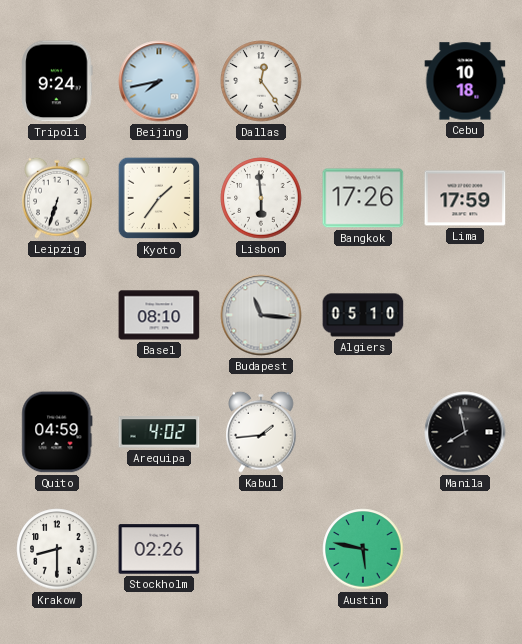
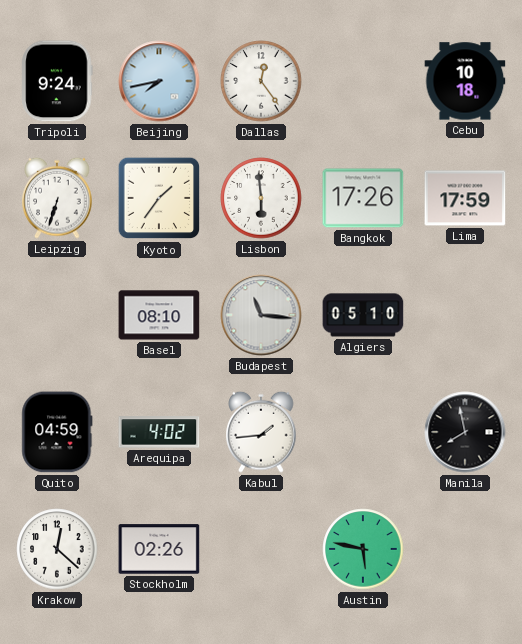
Krakow: 8:30 -> 12:22
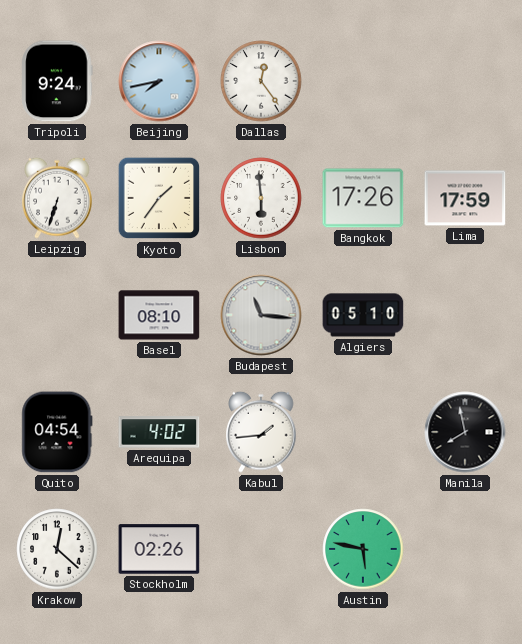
Cebu: 10:18 -> none
Quito: 04:59 -> 04:54
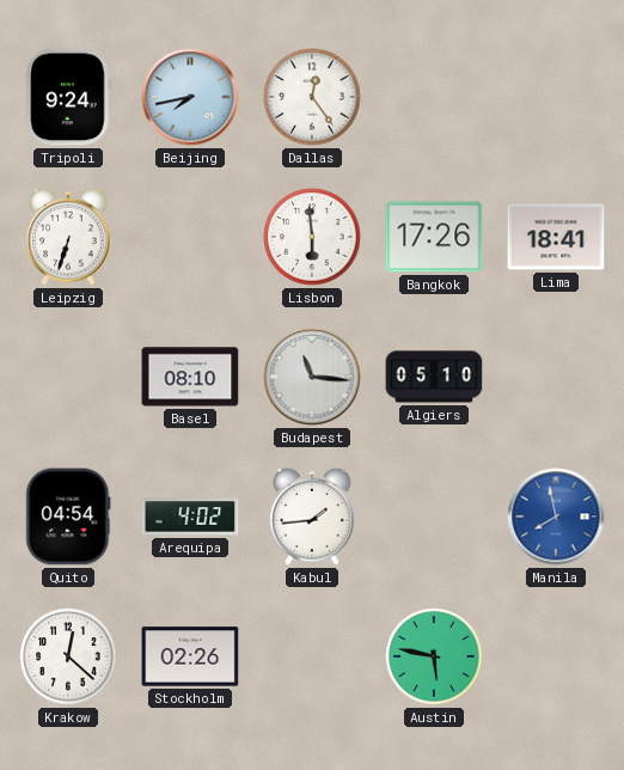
Kyoto: 1:36 -> none
Lima: 17:59 -> 18:41
Manila dial: black -> blue
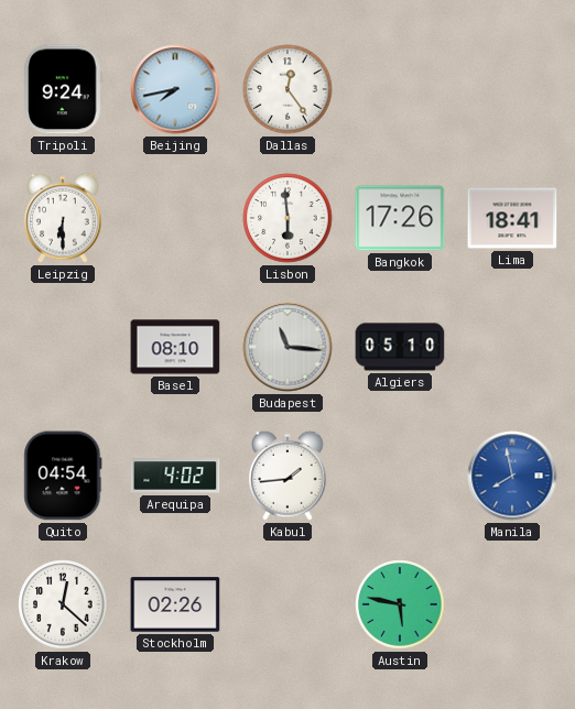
Leipzig: 6:33 -> 6:30
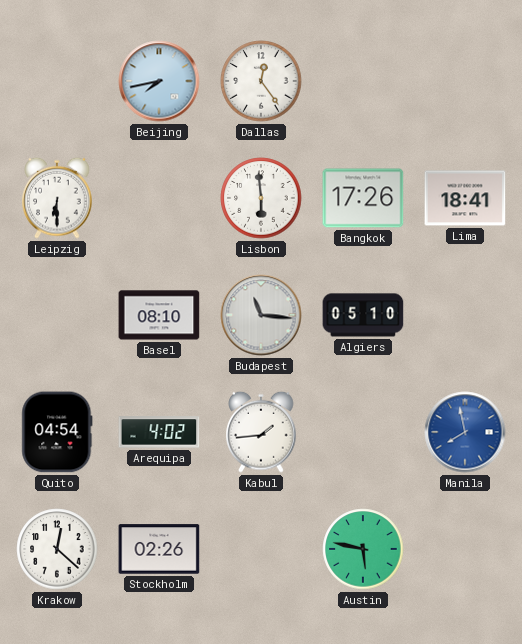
Tripoli: 9:24 -> none
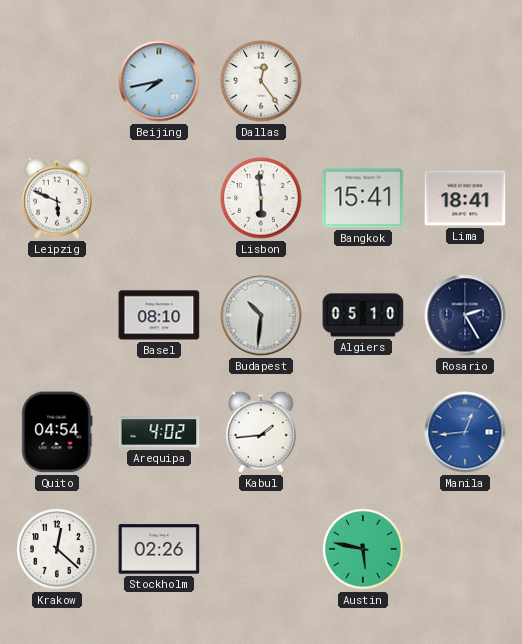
Leipzig: 6:30 -> 5:49
Bangkok: 17:26 -> 15:41
Budapest: 11:16 -> 10:31
Rosario: none -> 2:25
Manila: 7:58 -> 12:44
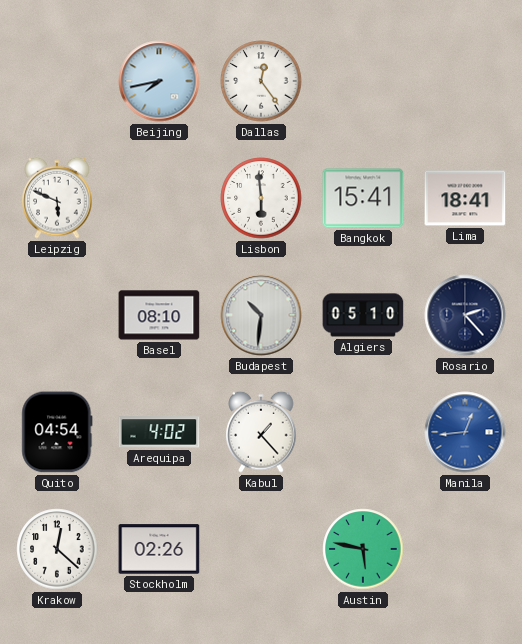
Rosario: 2:25 -> 2:23
Kabul: 1:44 -> 1:23
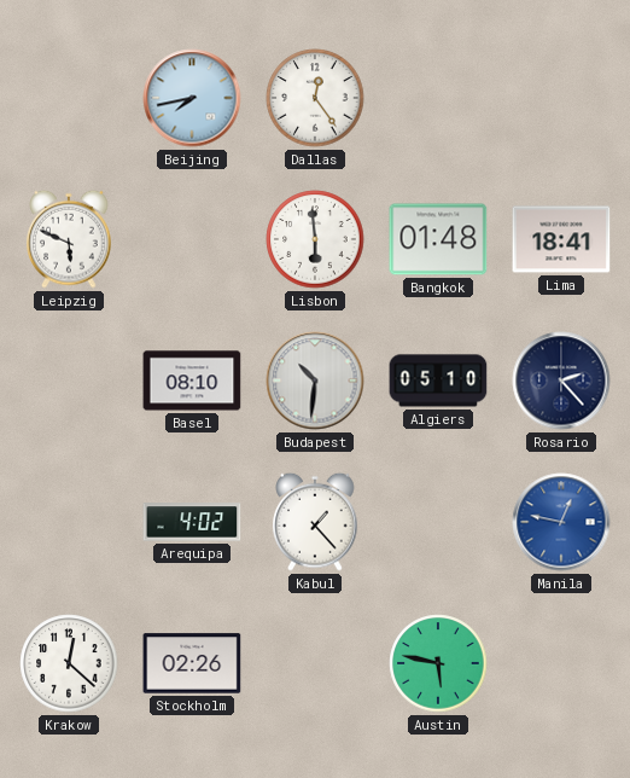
Bangkok: 15:41 -> 01:48
Quito: 04:54 -> none
Manila: 12:44 -> 12:47
